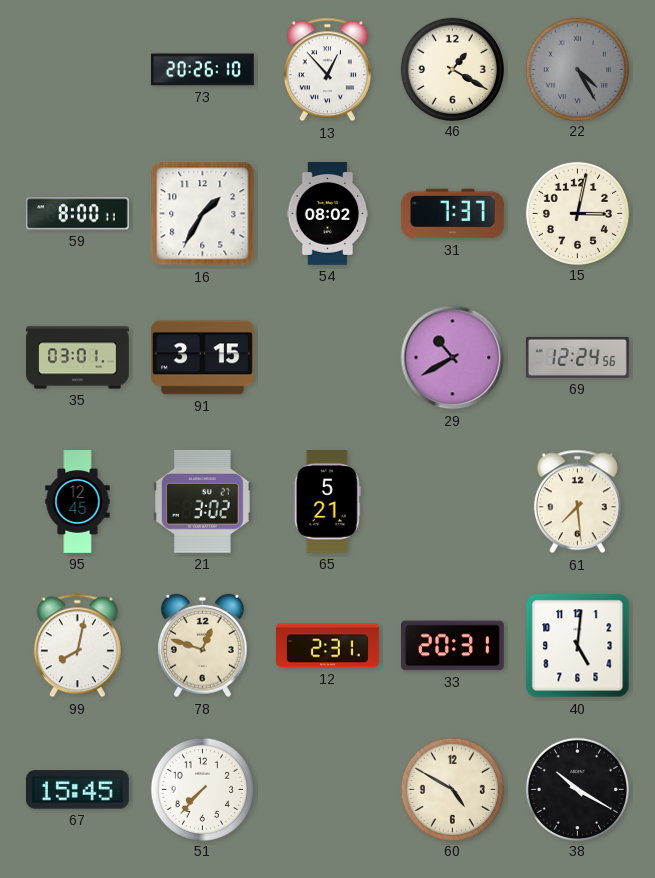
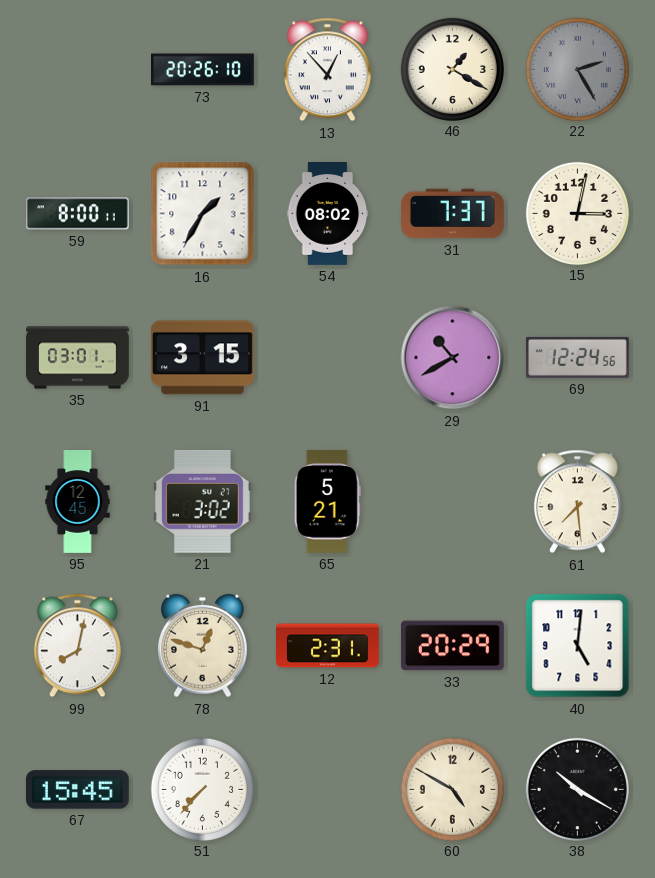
22: 4:25 -> 2:25
33: 20:31 -> 20:29
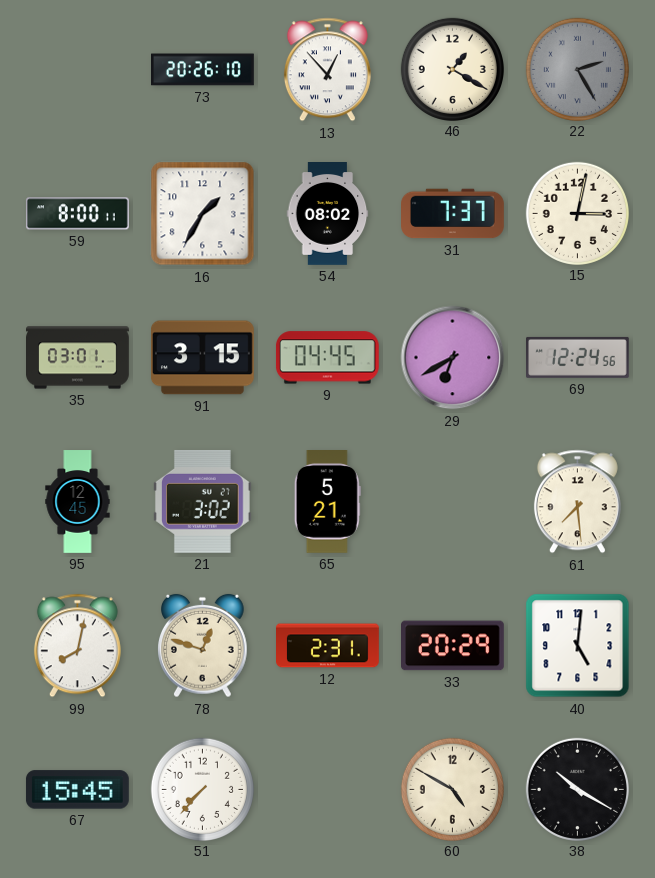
9: none -> 04:45
29: 10:40 -> 6:40
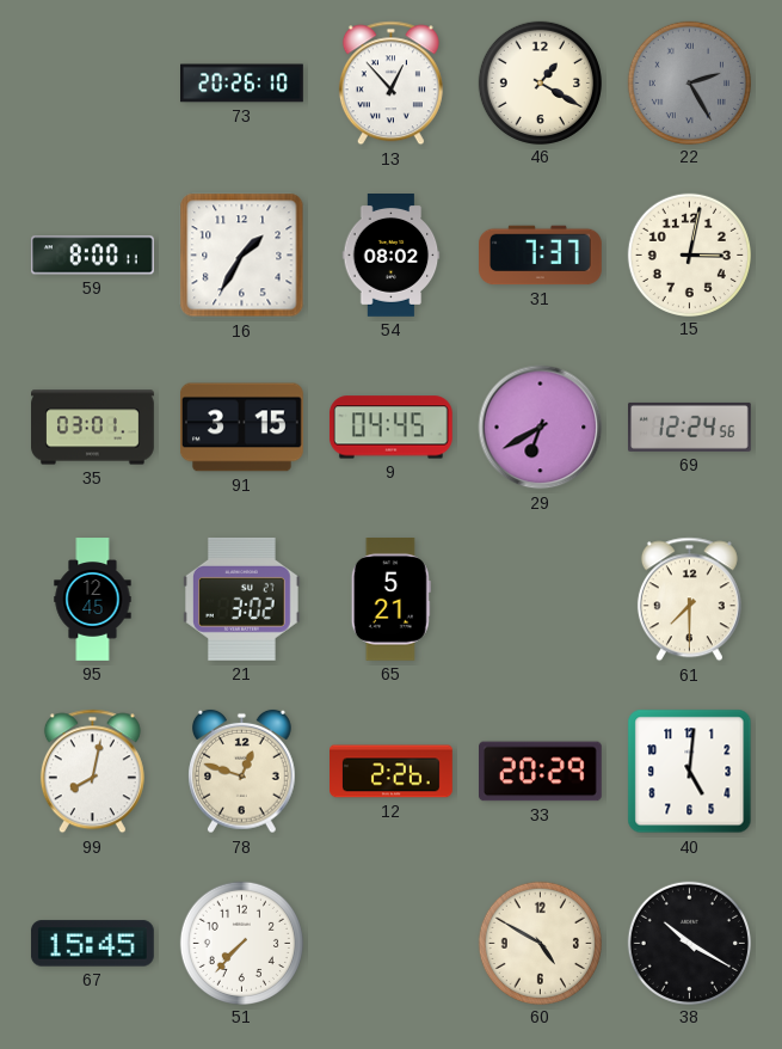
61: 7:29 -> 7:30
12: 2:31 -> 2:26
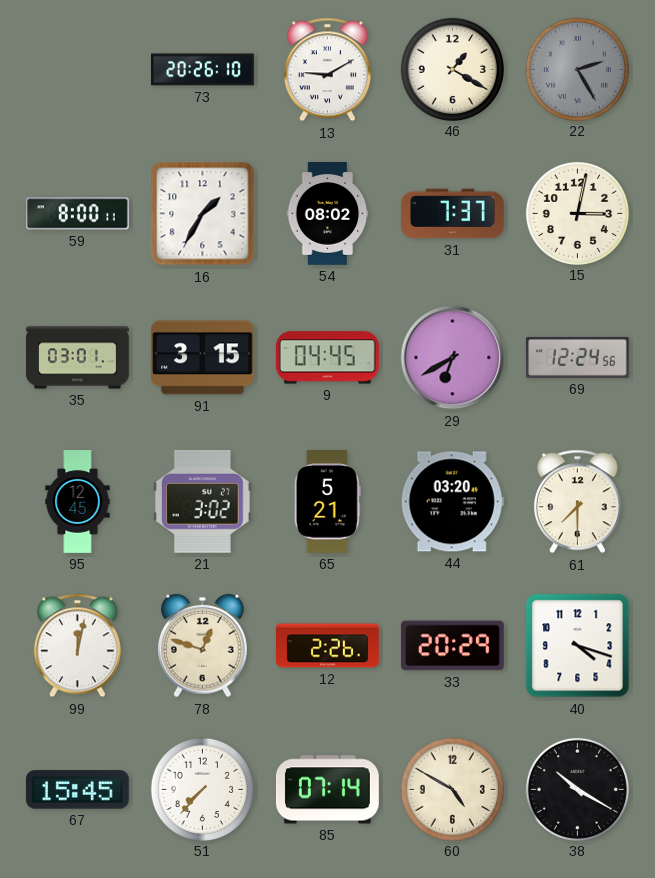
13: 12:53 -> 9:10
44: none -> 03:20
99: 8:02 -> 12:02
40: 5:01 -> 4:18
85: none -> 07:14
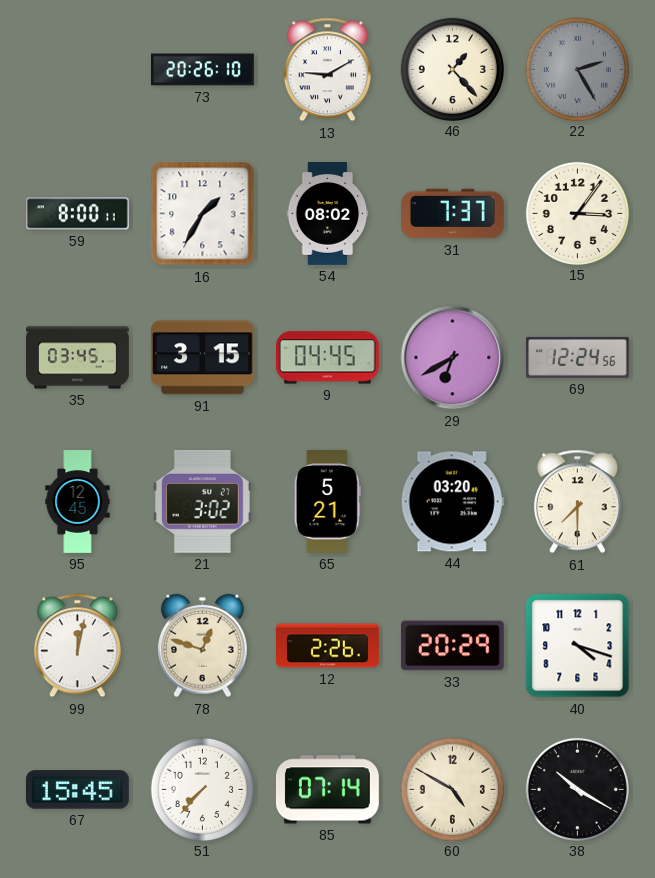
46: 1:20 -> 1:23
15: 3:02 -> 3:06
35: 03:01 -> 03:45
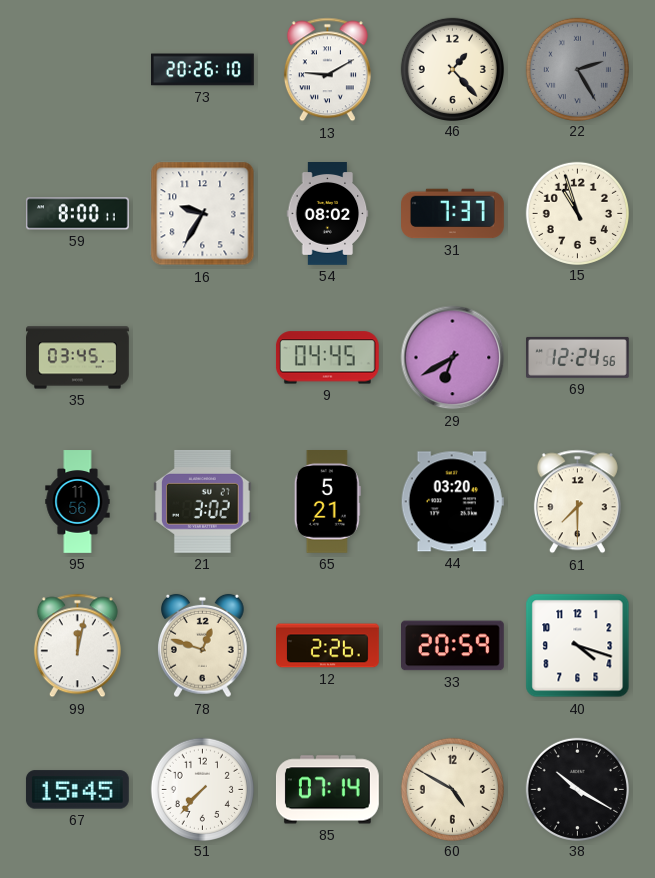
16: 1:35 -> 9:35
15: 3:06 -> 10:57
91: 3:15 -> none
95: 12:45 -> 11:56
33: 20:29 -> 20:59
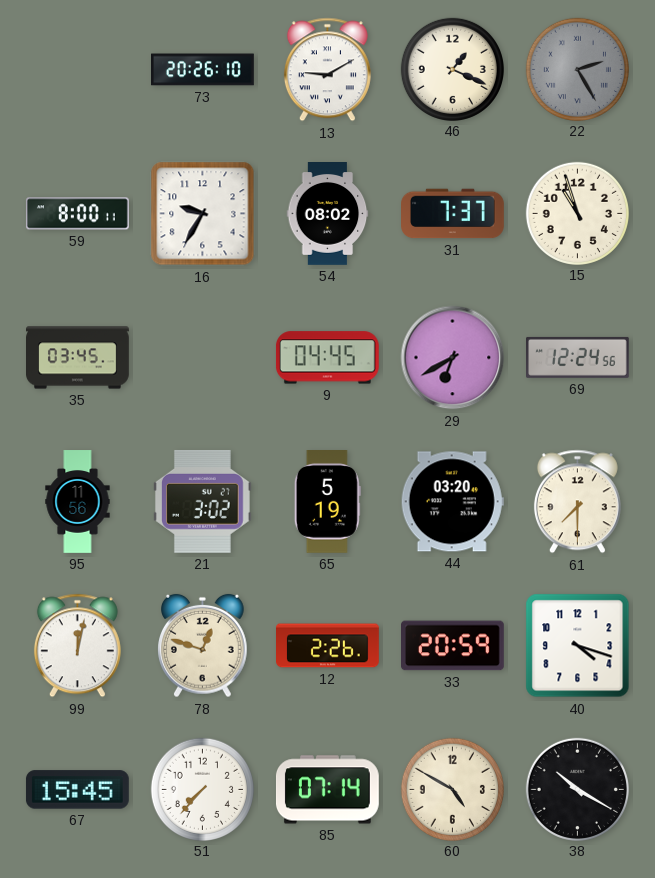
46: 1:23 -> 1:19
65: 5:21 -> 5:19
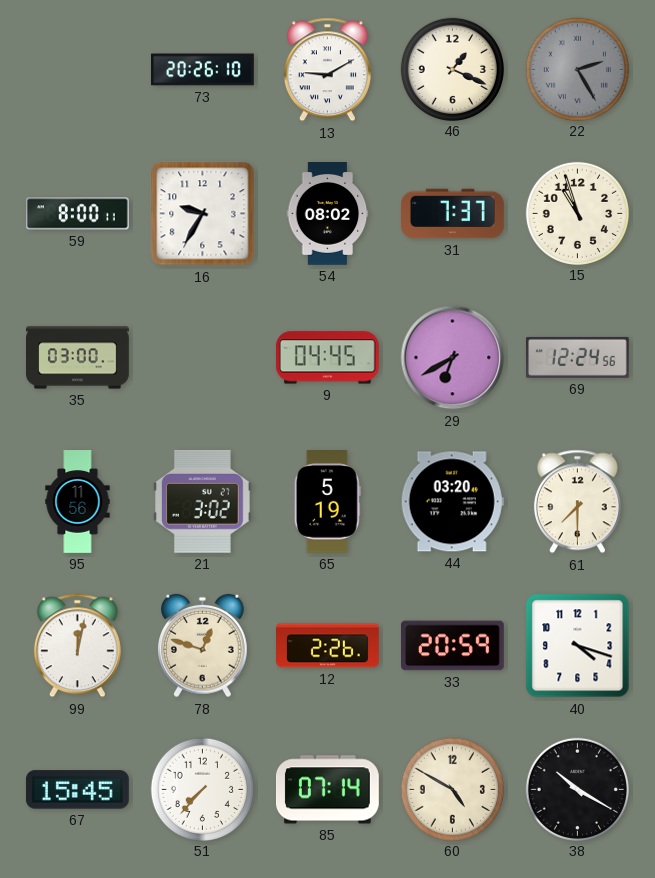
35: 03:45 -> 03:00
